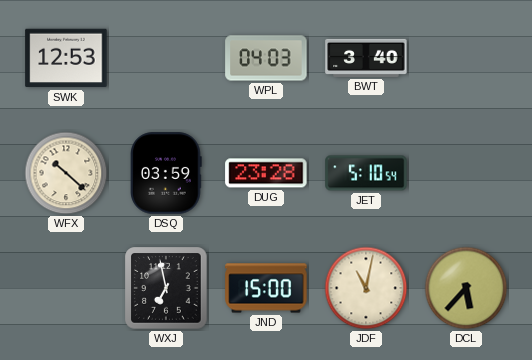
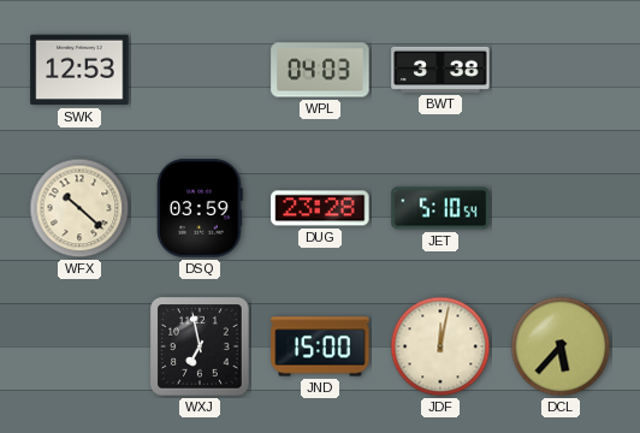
BWT: 3:40 -> 3:38
JDF: 11:02 -> 12:02
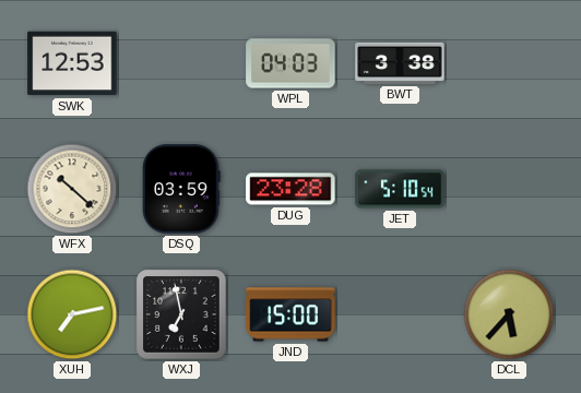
XUH: none -> 7:13
JDF: 12:02 -> none
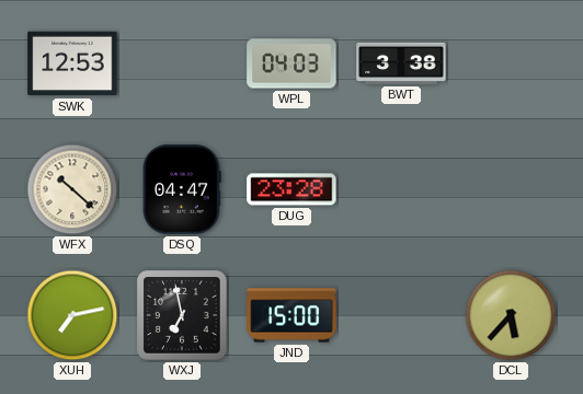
DSQ: 03:59 -> 04:47
JET: 5:10 -> none
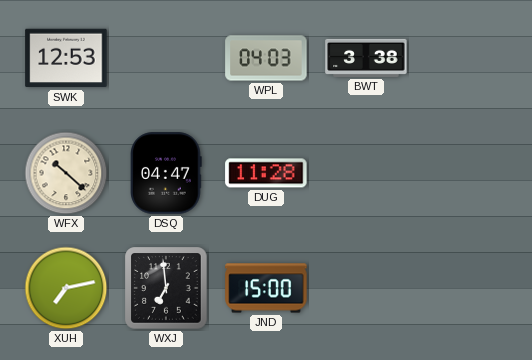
DUG: 23:28 -> 11:28
WXJ: 6:58 -> 6:59
DCL: 5:37 -> none
